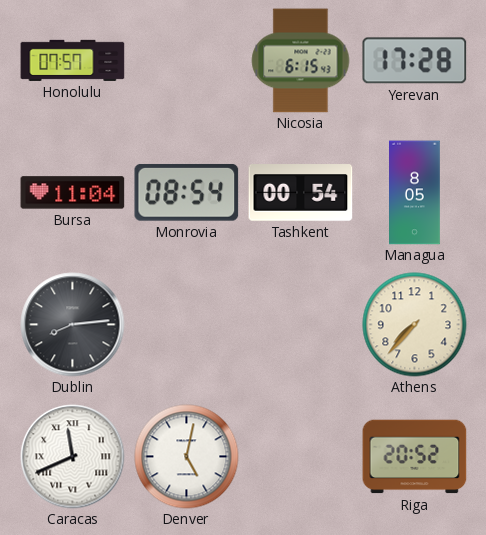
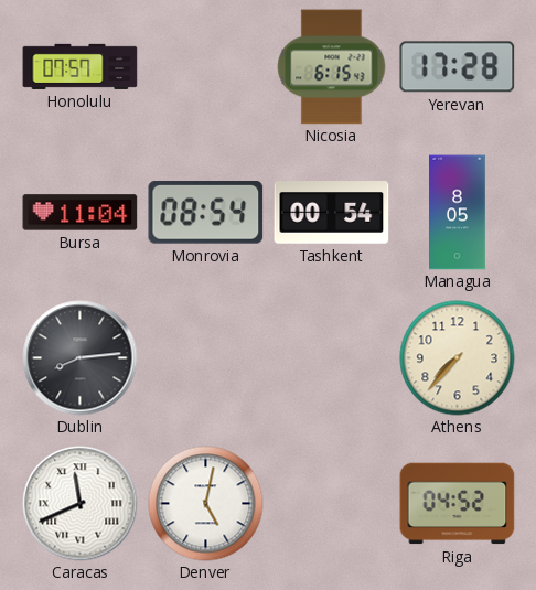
Riga: 20:52 -> 04:52
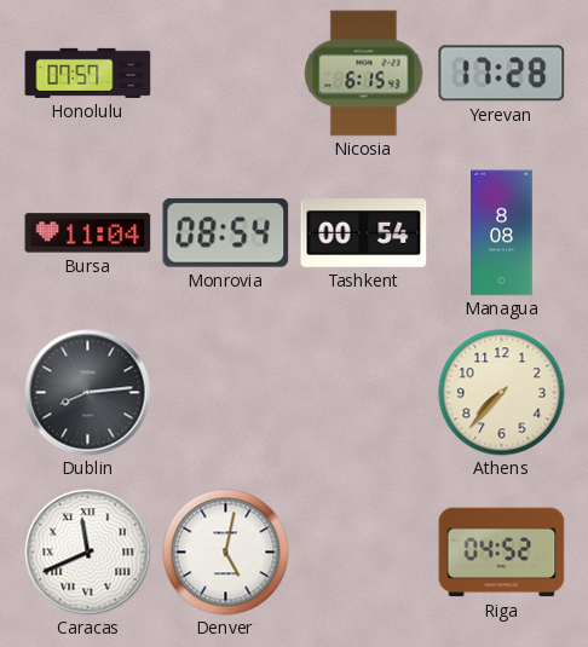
Managua: 8:05 -> 8:08
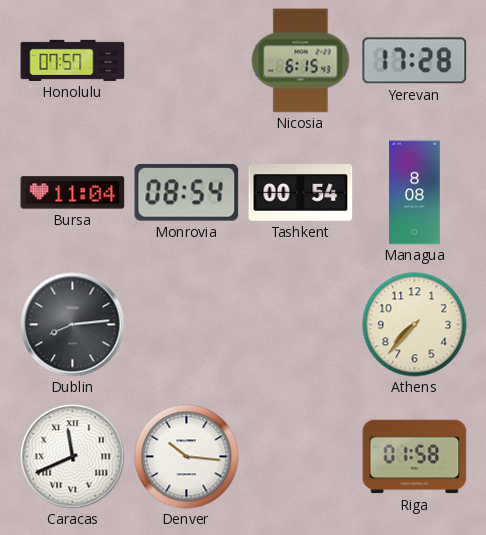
Denver: 5:02 -> 10:16
Riga: 04:52 -> 01:58
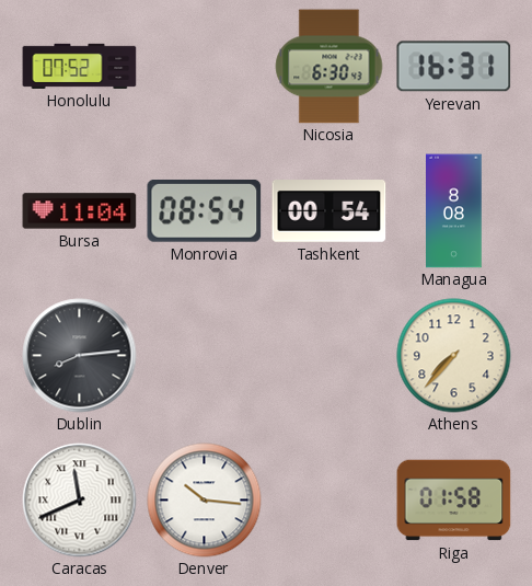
Honolulu: 07:57 -> 07:52
Nicosia: 6:15 -> 6:30
Yerevan: 17:28 -> 16:31
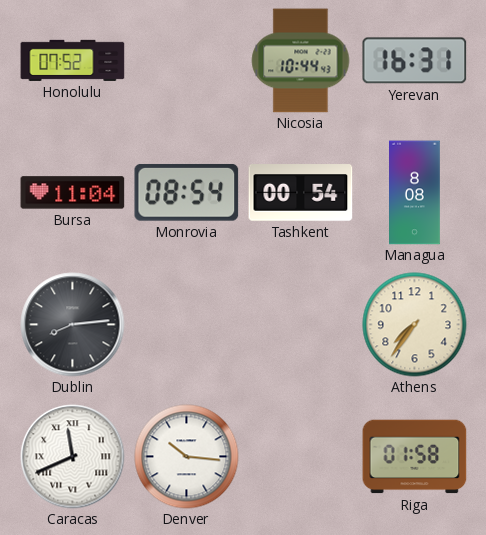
Nicosia: 6:30 -> 10:44
Athens: 7:37 -> 7:36
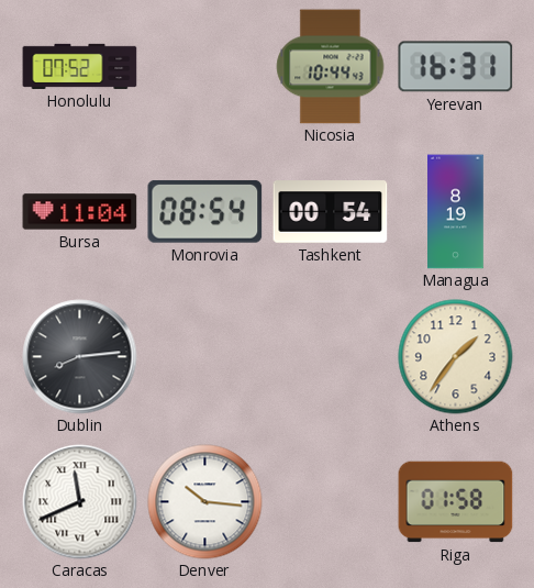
Managua: 8:08 -> 8:19
Athens: 7:36 -> 1:36
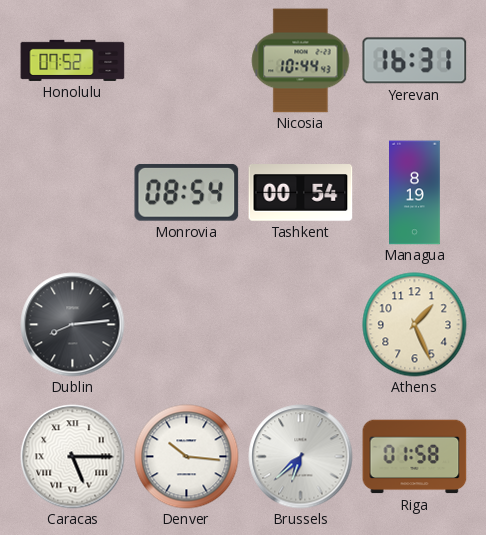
Bursa: 11:04 -> none
Athens: 1:36 -> 1:26
Caracas: 11:41 -> 5:15
Brussels: none -> 6:38
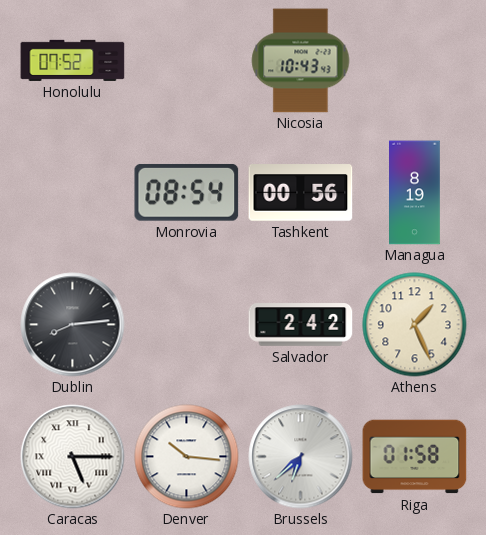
Nicosia: 10:44 -> 10:43
Yerevan: 16:31 -> none
Tashkent: 00:54 -> 00:56
Salvador: none -> 2:42
